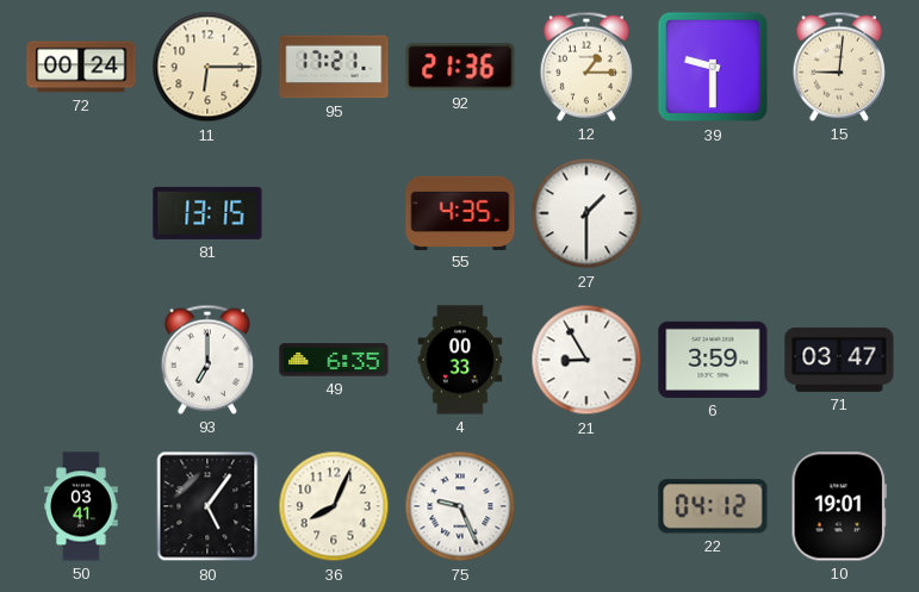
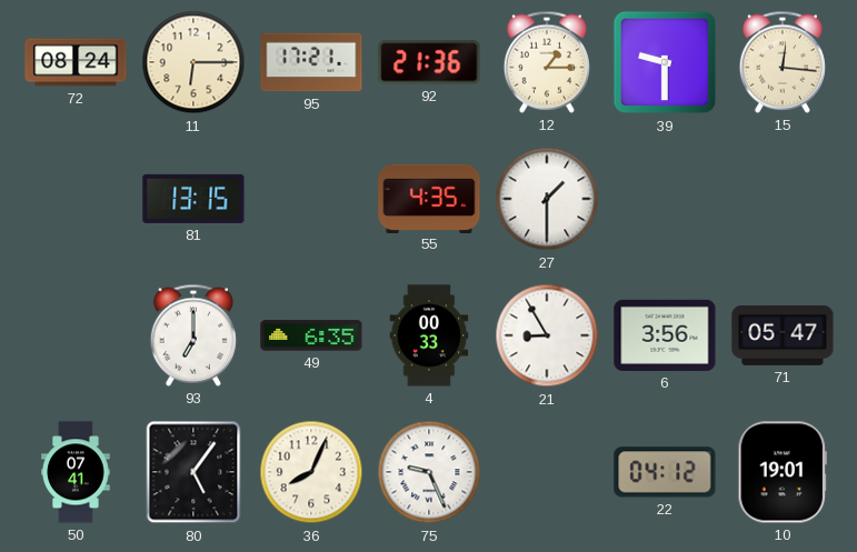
72: 00:24 -> 08:24
15: 9:01 -> 12:16
6: 3:59 -> 3:56
71: 03:47 -> 05:47
50: 03:41 -> 07:41
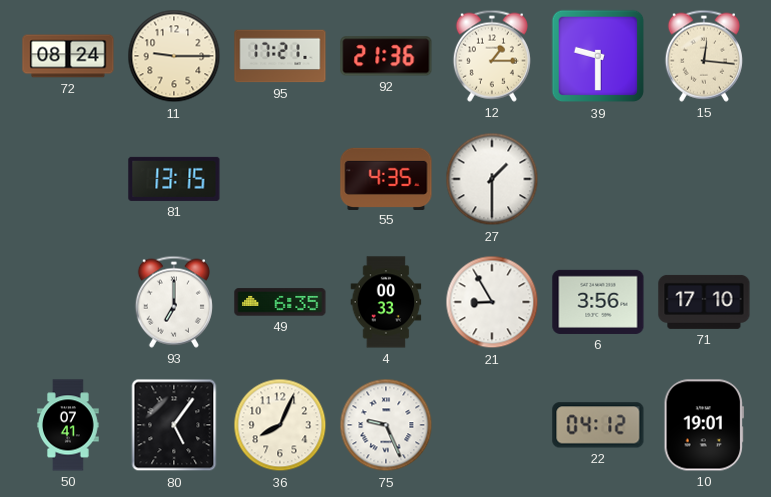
11: 6:15 -> 9:15
71: 05:47 -> 17:10
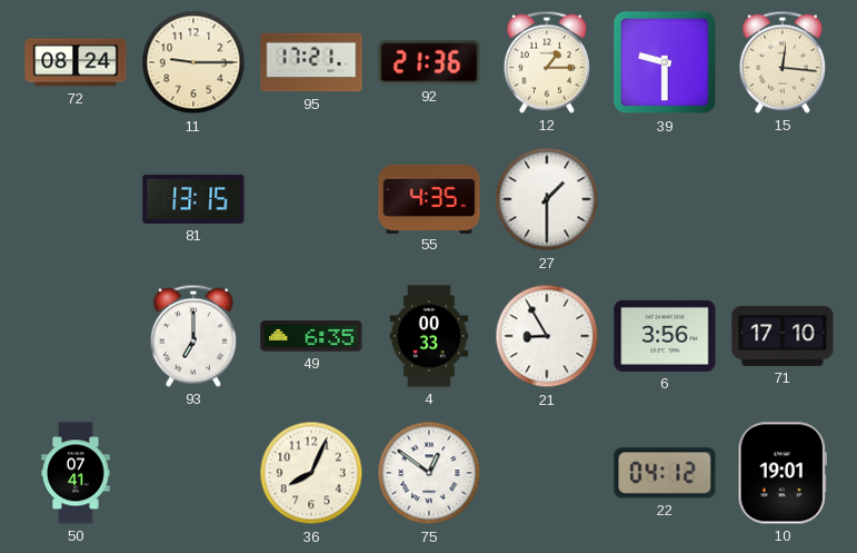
80: 5:06 -> none
75: 9:26 -> 12:51
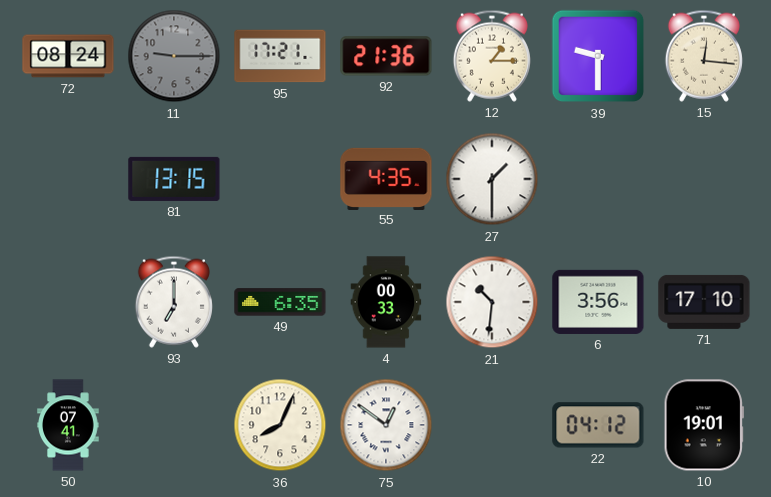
11 dial: cream -> grey
21: 8:55 -> 10:31
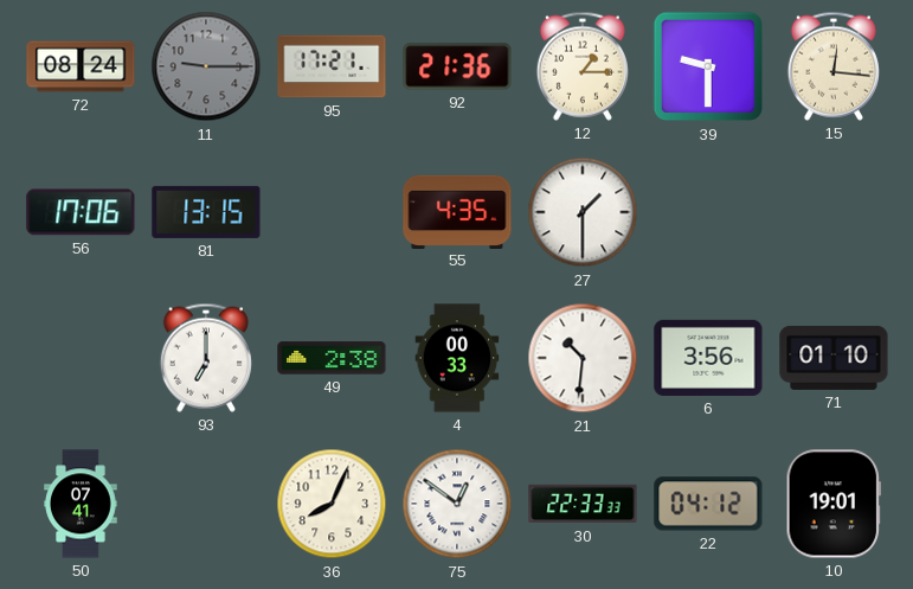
56: none -> 17:06
49: 6:35 -> 2:38
71: 17:10 -> 01:10
30: none -> 22:33
